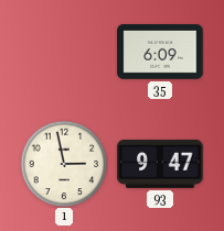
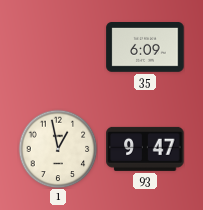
1: 2:58 -> 12:58
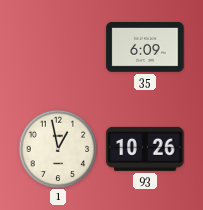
93: 9:47 -> 10:26
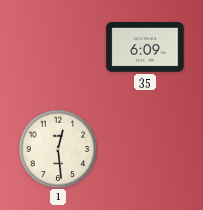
1: 12:58 -> 12:29
93: 10:26 -> none
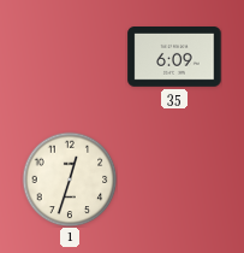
1: 12:29 -> 12:33
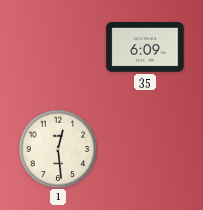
1: 12:33 -> 12:29
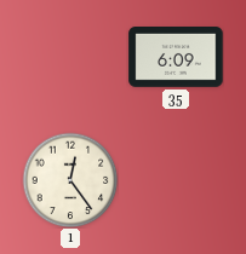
1: 12:29 -> 12:24
